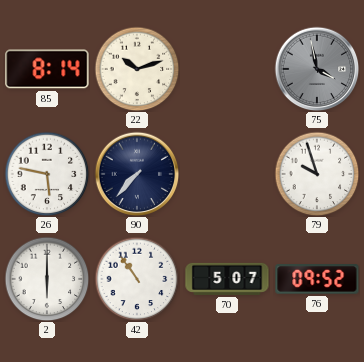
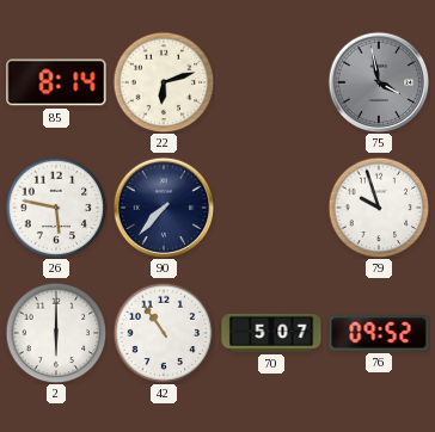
22: 10:12 -> 6:12
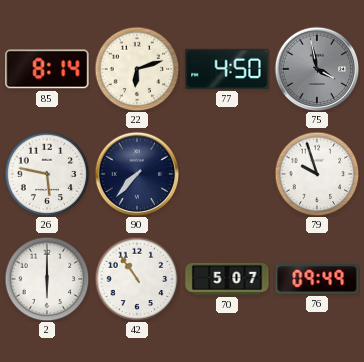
77: none -> 4:50
76: 09:52 -> 09:49
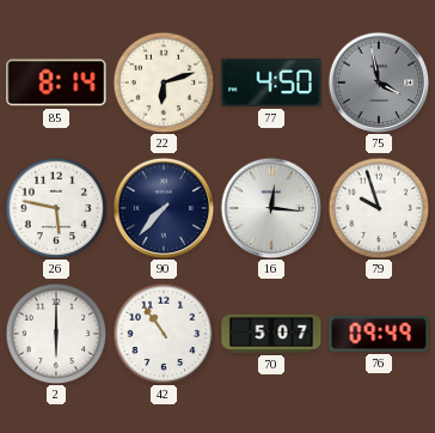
16: none -> 12:16
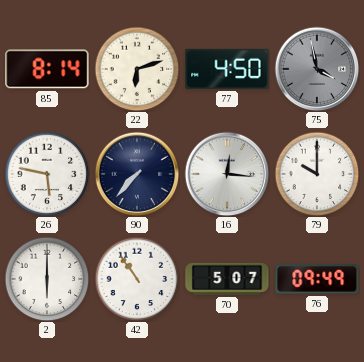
79: 9:57 -> 10:00
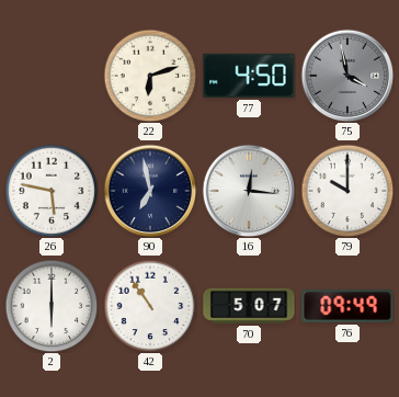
85: 8:14 -> none
90: 7:37 -> 6:58
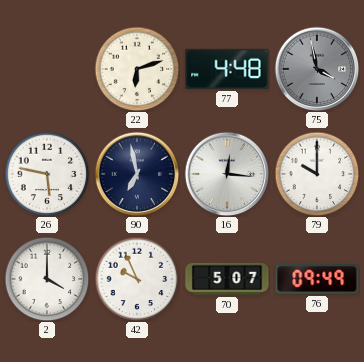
77: 4:50 -> 4:48
2: 6:00 -> 4:00
42: 10:54 -> 9:56
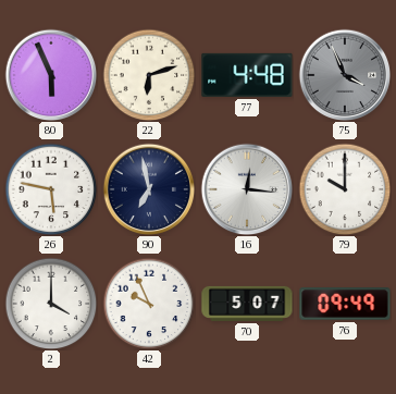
80: none -> 5:56
75: 3:58 -> 3:56
